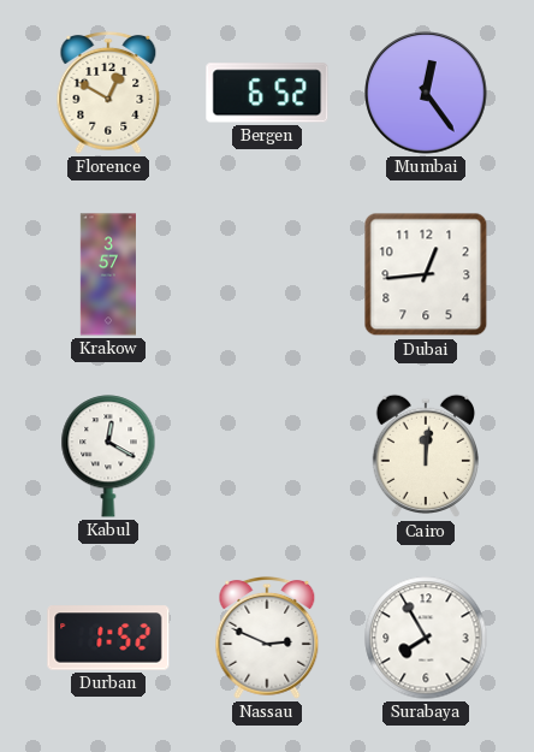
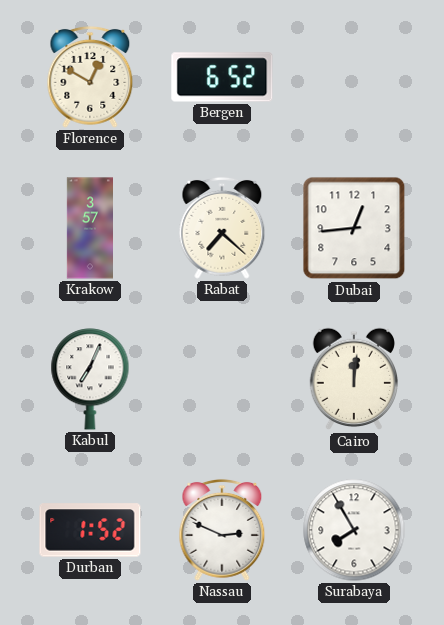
Mumbai: 12:24 -> none
Rabat: none -> 7:22
Kabul: 12:20 -> 7:04
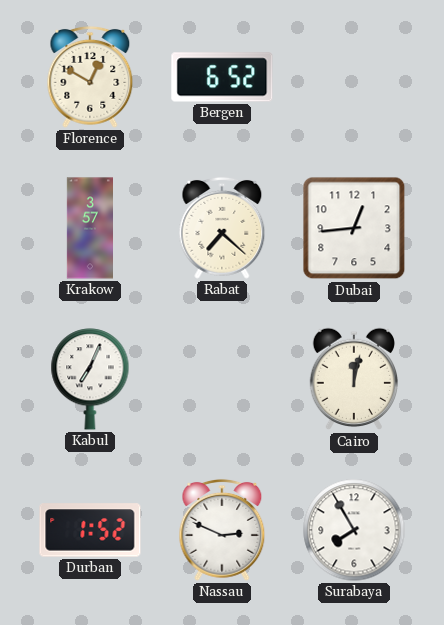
Cairo: 12:01 -> 12:02
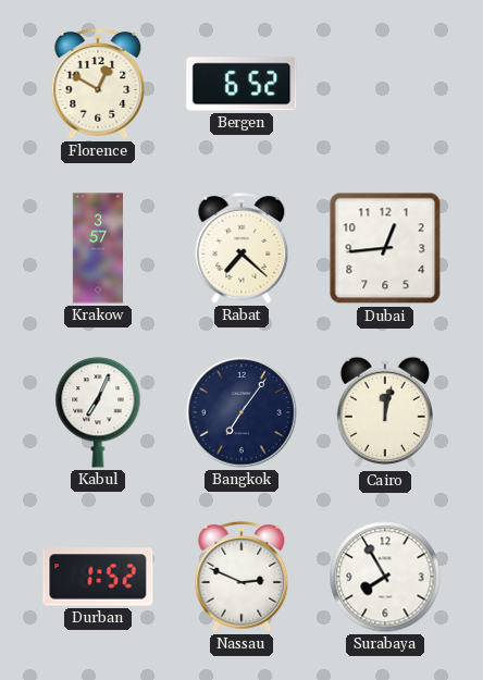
Bangkok: none -> 7:06
